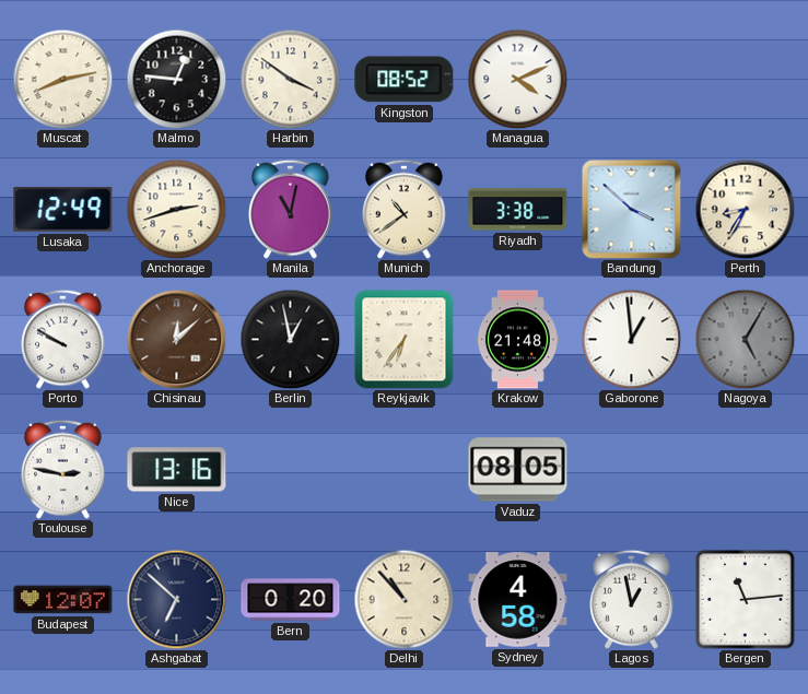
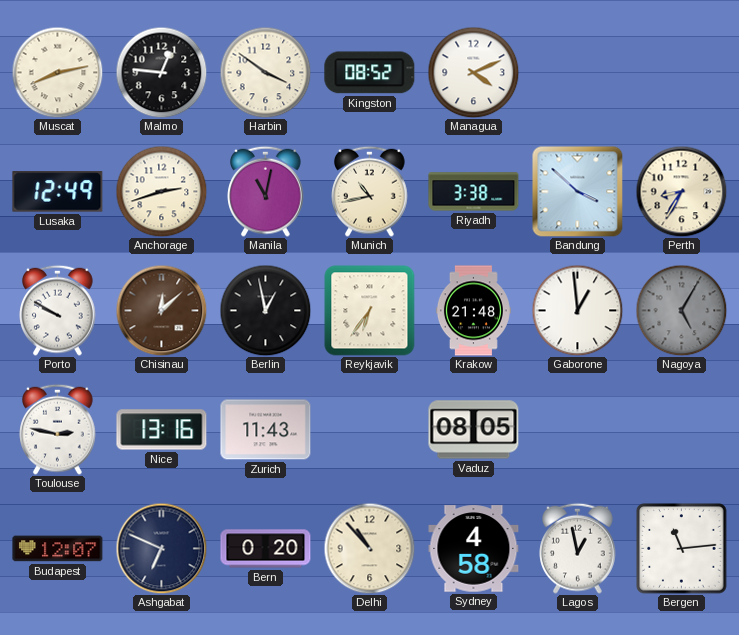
Munich: 10:39 -> 10:43
Zurich: none -> 11:43
Ashgabat: 6:52 -> 6:49
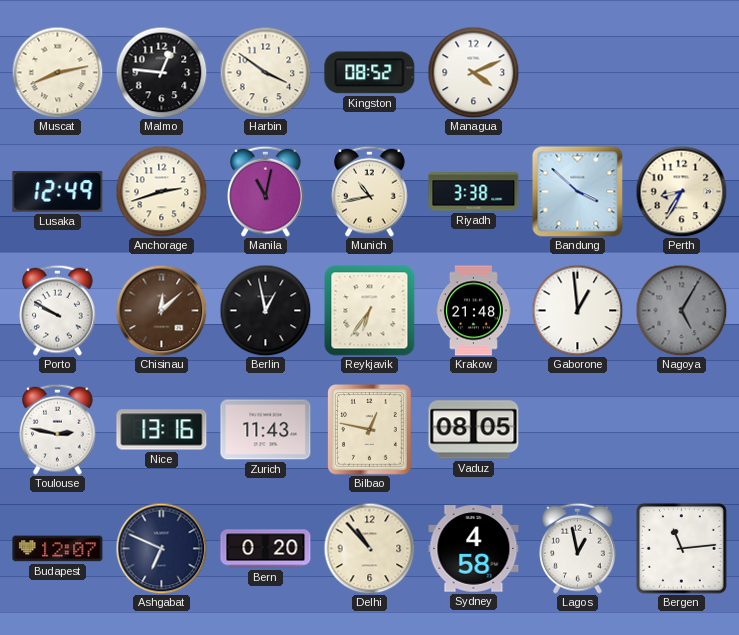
Bilbao: none -> 12:47
